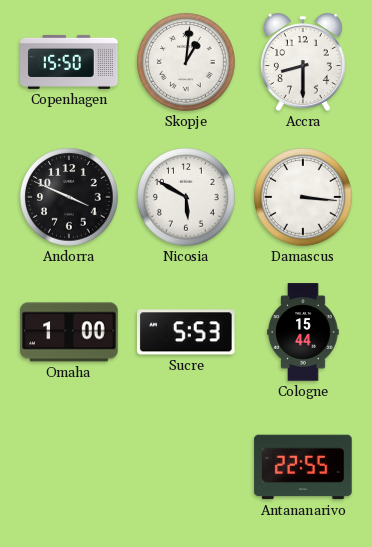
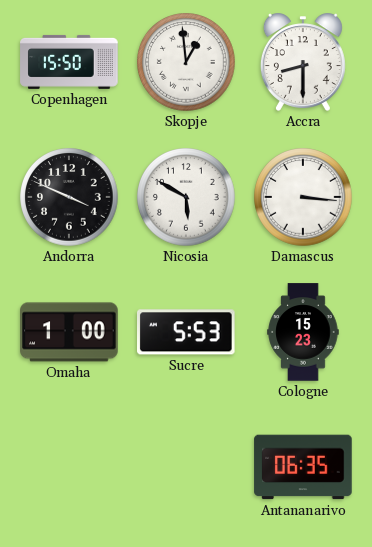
Skopje: 1:01 -> 12:59
Cologne: 15:44 -> 15:23
Antananarivo: 22:55 -> 06:35
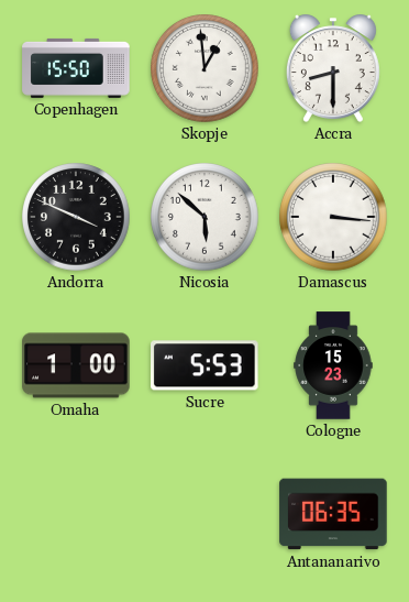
Nicosia: 5:50 -> 5:52
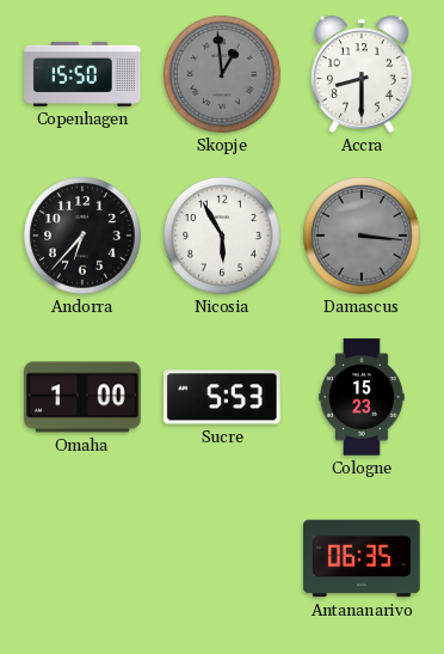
Skopje dial: white -> grey
Andorra: 3:49 -> 6:37
Nicosia: 5:52 -> 5:55
Damascus dial: white -> grey
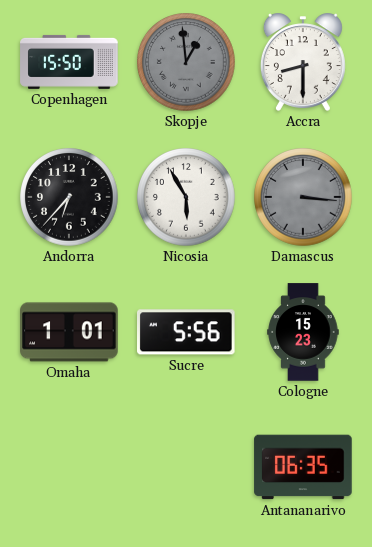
Omaha: 1:00 -> 1:01
Sucre: 5:53 -> 5:56
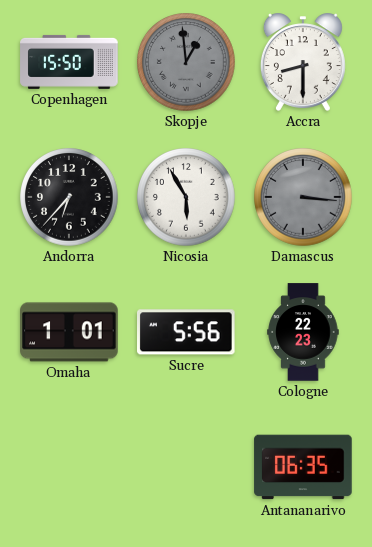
Cologne: 15:23 -> 22:23
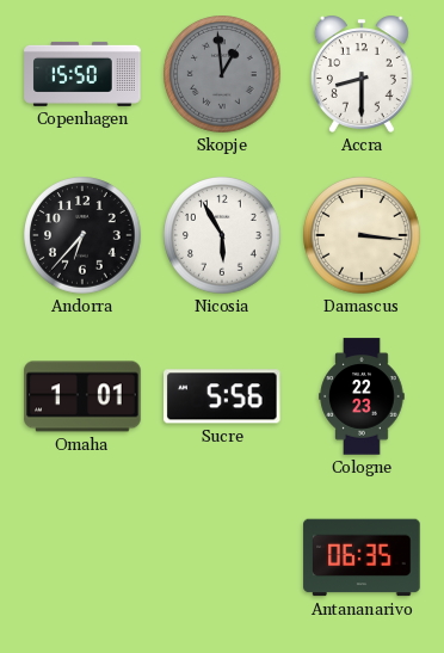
Damascus dial: grey -> cream
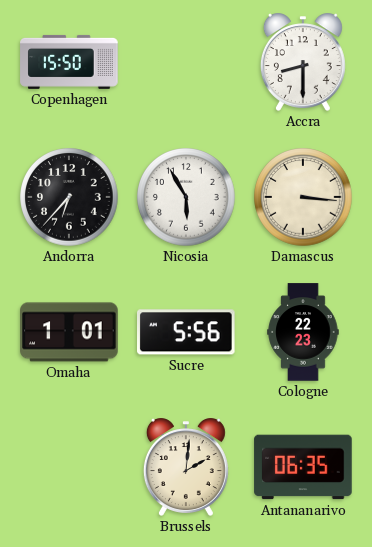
Skopje: 12:59 -> none
Brussels: none -> 2:01
